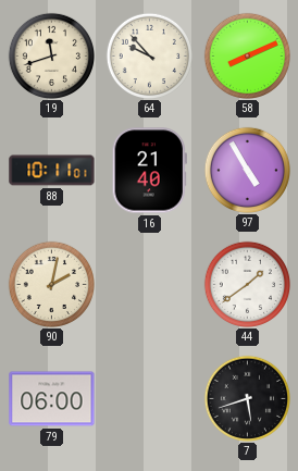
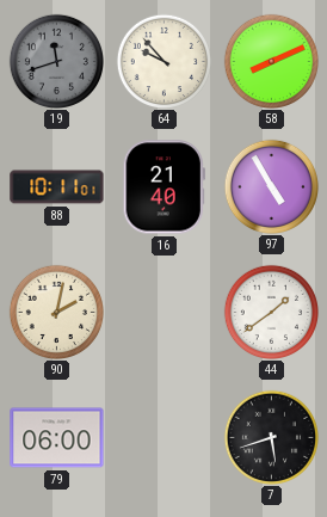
19 dial: cream -> grey
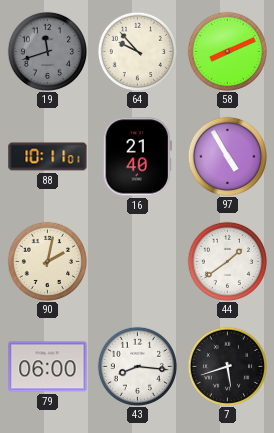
43: none -> 8:16
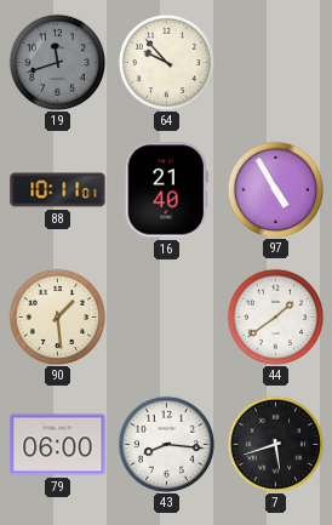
58: 8:11 -> none
90: 2:02 -> 1:29
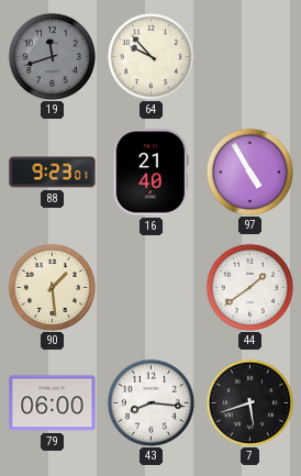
88: 10:11 -> 9:23
